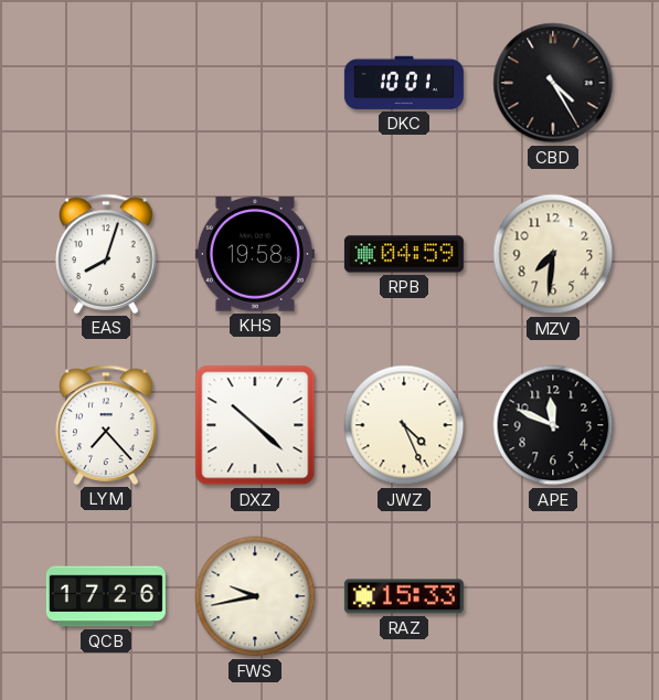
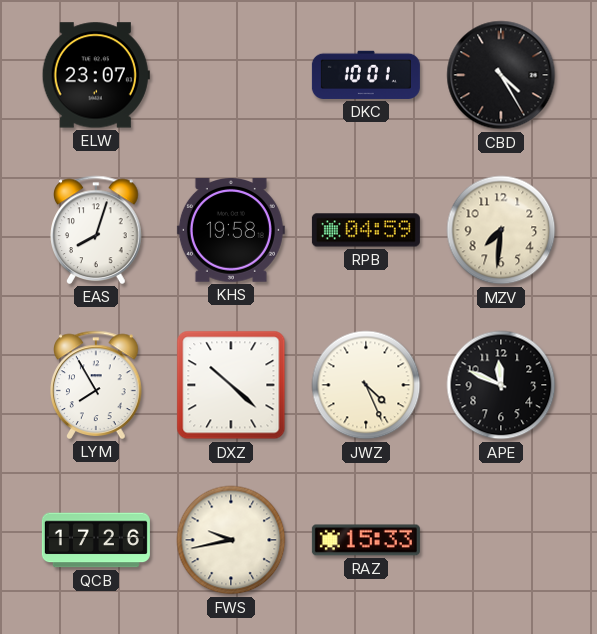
ELW: none -> 23:07
LYM: 7:23 -> 7:55
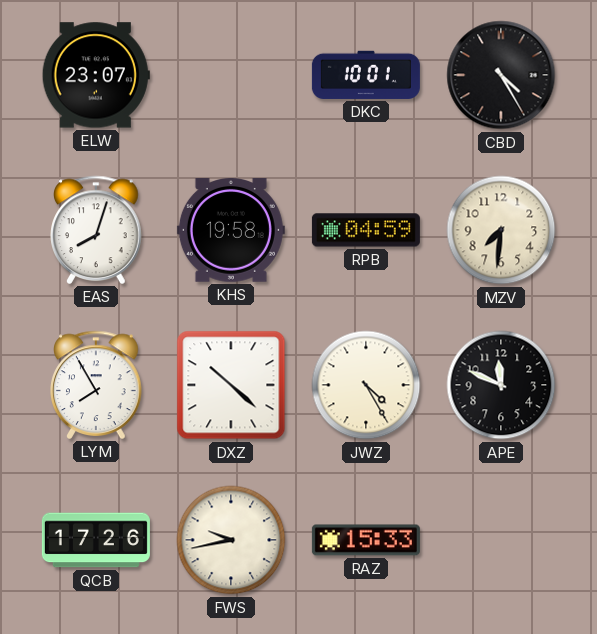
JWZ: 4:26 -> 4:25
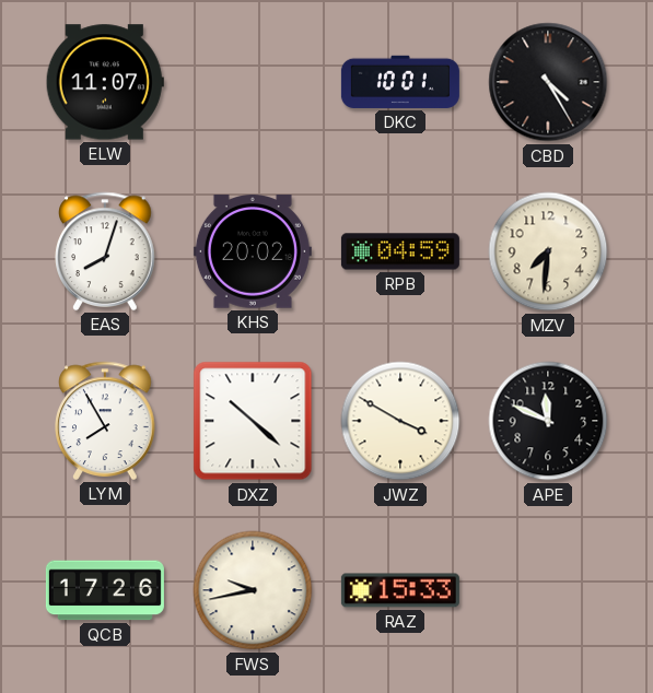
ELW: 23:07 -> 11:07
KHS: 19:58 -> 20:02
JWZ: 4:25 -> 3:50
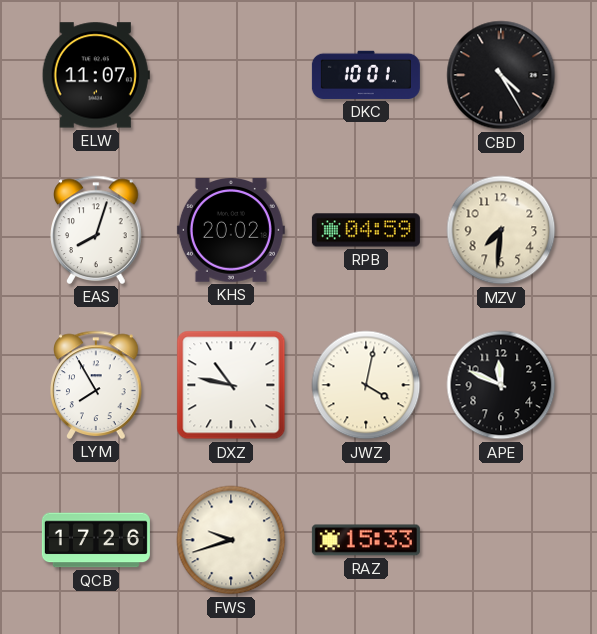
DXZ: 10:22 -> 10:47
JWZ: 3:50 -> 4:02
FWS: 9:43 -> 9:42
